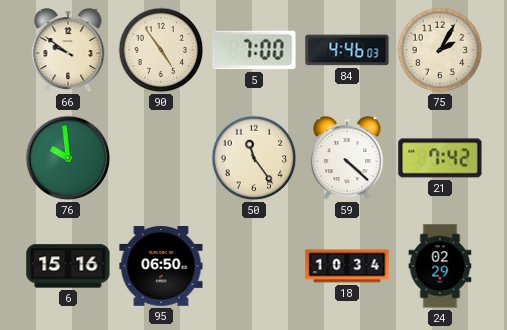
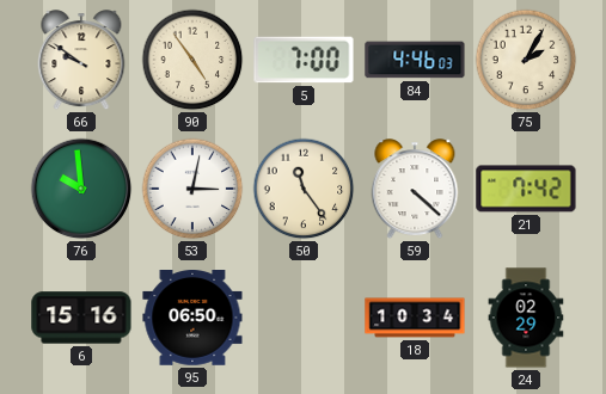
53: none -> 3:02
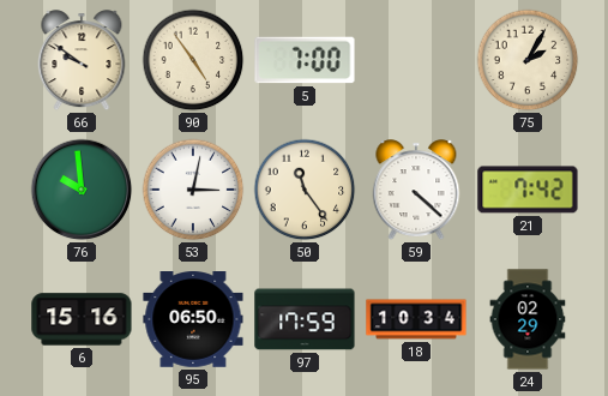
84: 4:46 -> none
97: none -> 17:59
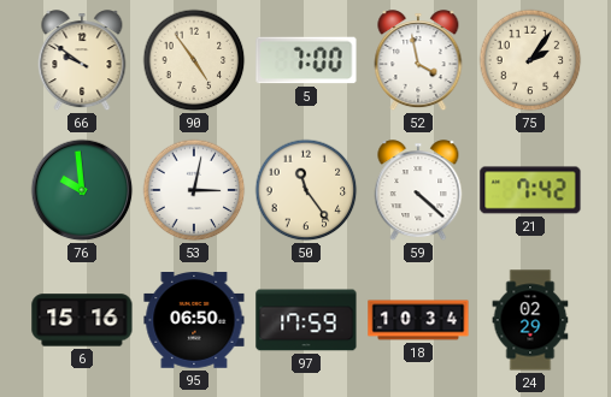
52: none -> 3:58
75: 2:05 -> 2:06
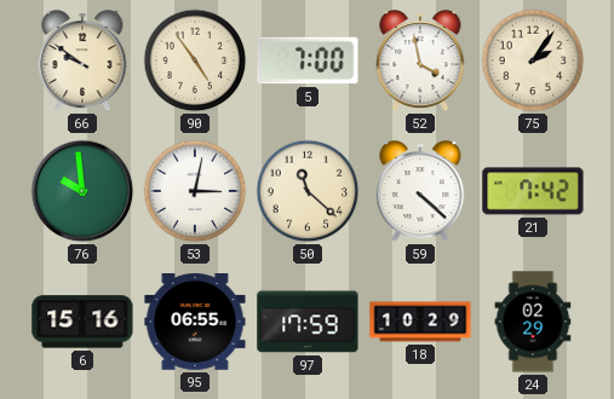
50: 11:24 -> 11:22
95: 06:50 -> 06:55
18: 10:34 -> 10:29
